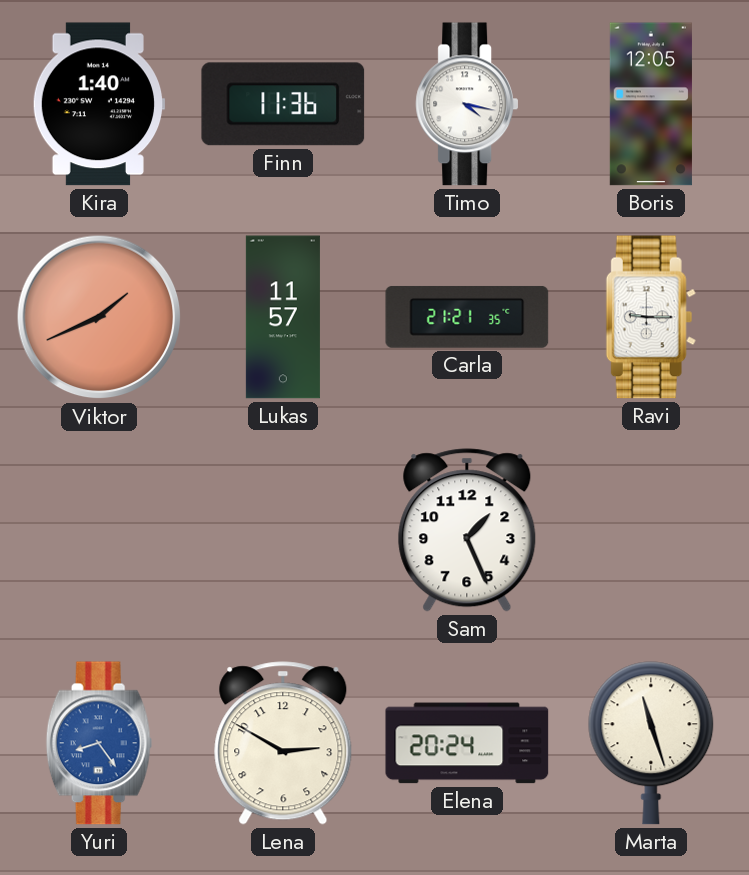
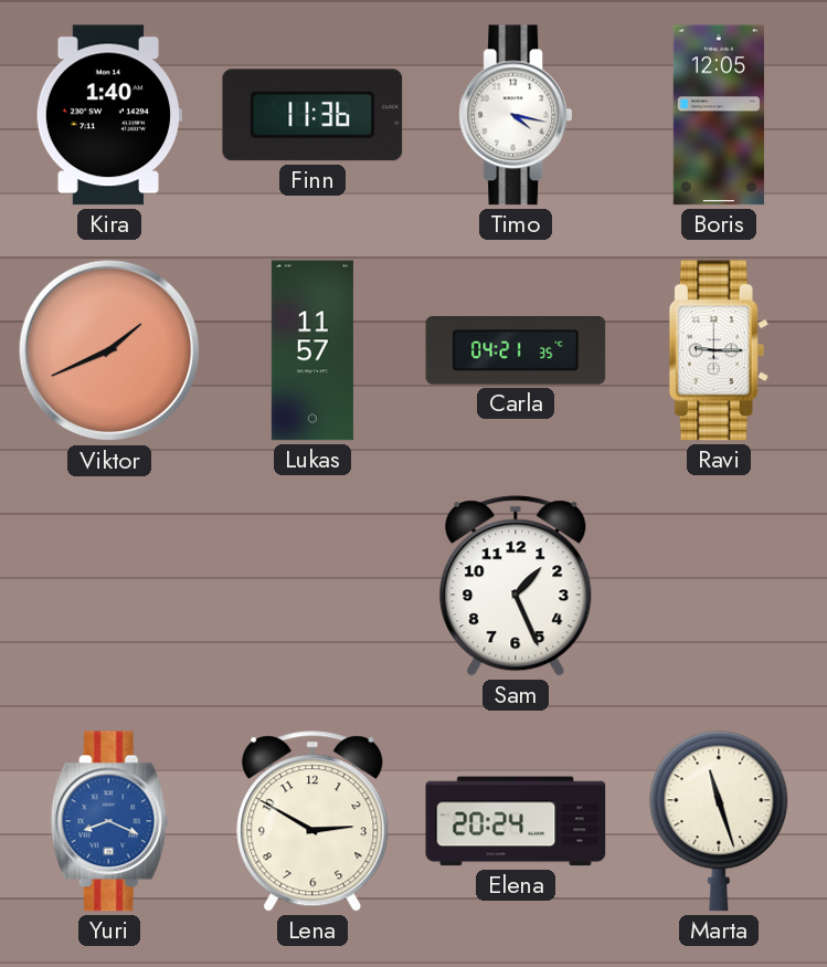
Carla: 21:21 -> 04:21
Yuri: 8:24 -> 8:19
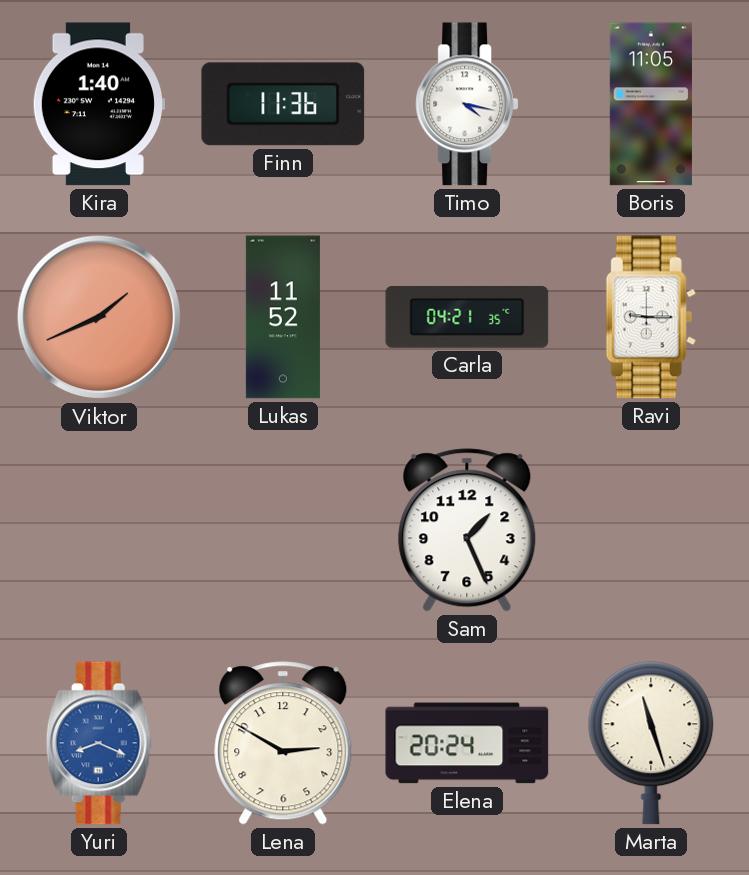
Boris: 12:05 -> 11:05
Lukas: 11:57 -> 11:52
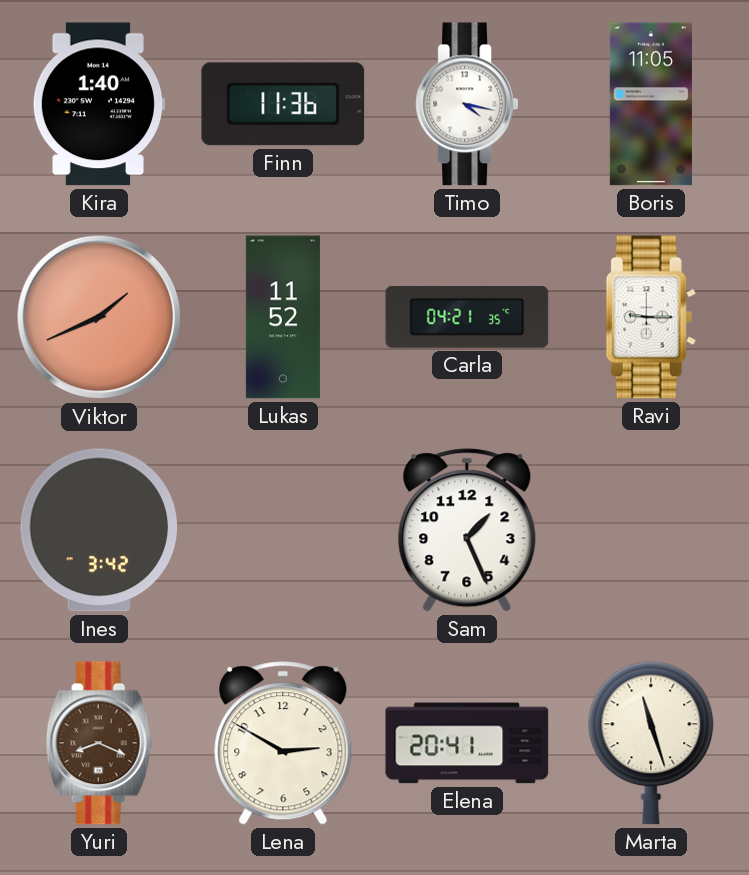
Ines: none -> 3:42
Yuri dial: blue -> brown
Elena: 20:24 -> 20:41
